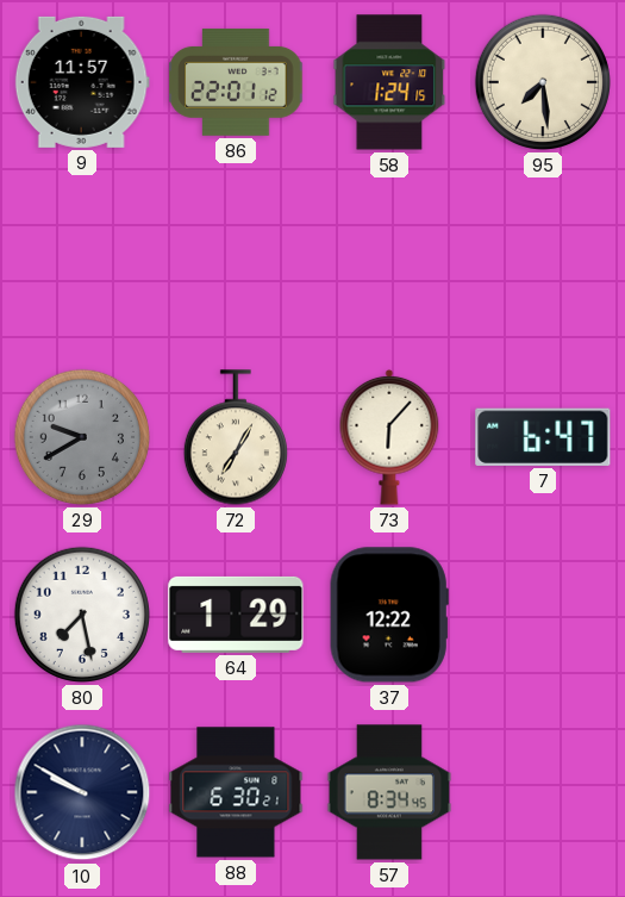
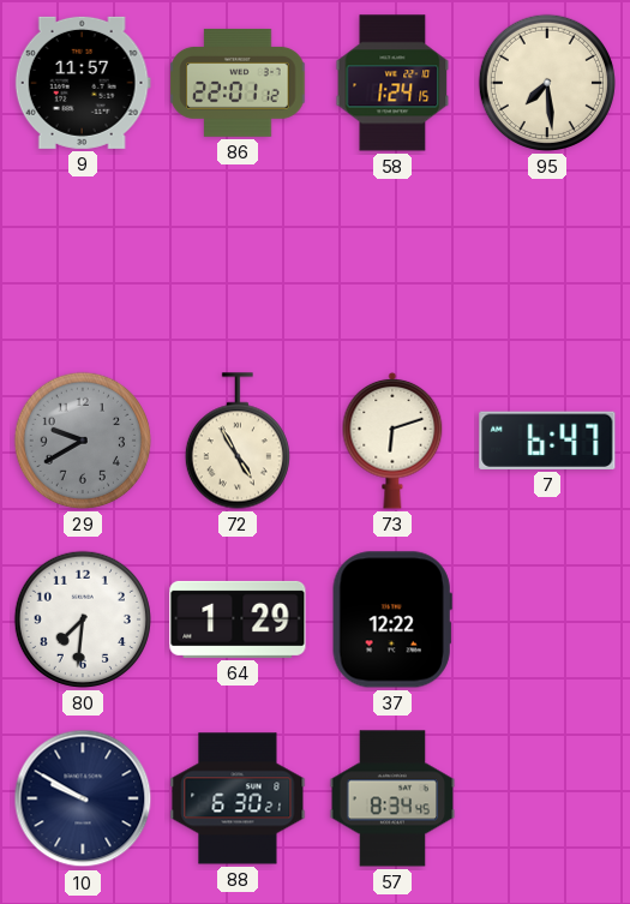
72: 7:05 -> 4:55
73: 6:07 -> 6:12
80: 7:28 -> 7:31
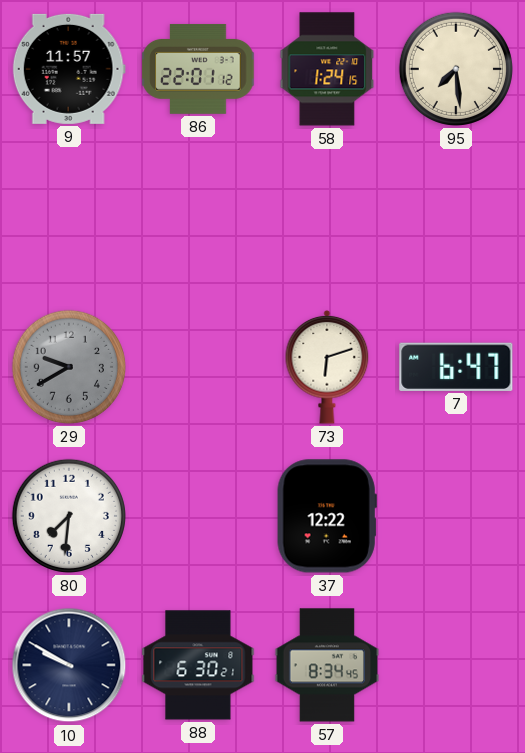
72: 4:55 -> none
64: 1:29 -> none
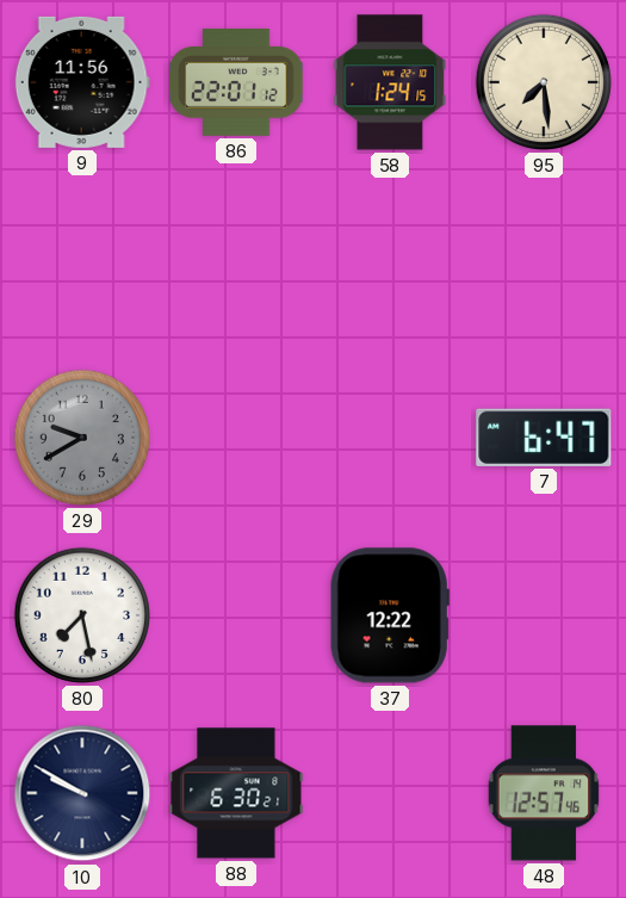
9: 11:57 -> 11:56
73: 6:12 -> none
80: 7:31 -> 7:28
57: 8:34 -> none
48: none -> 12:57
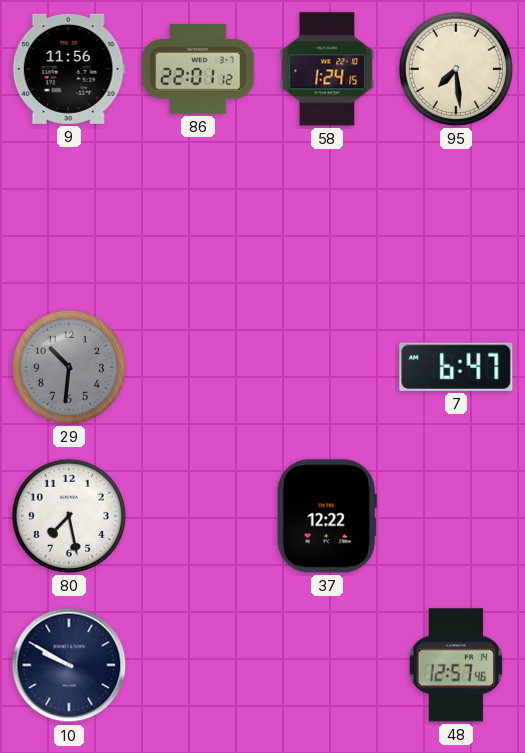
29: 9:40 -> 10:31
88: 6:30 -> none
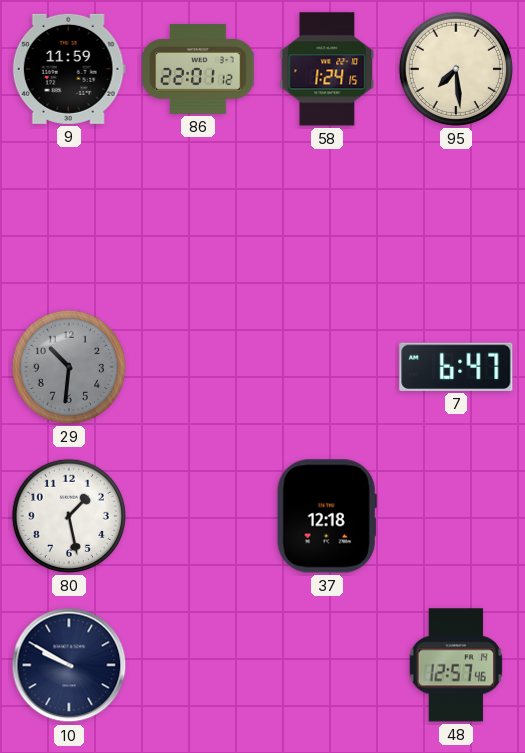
9: 11:56 -> 11:59
80: 7:28 -> 1:28
37: 12:22 -> 12:18
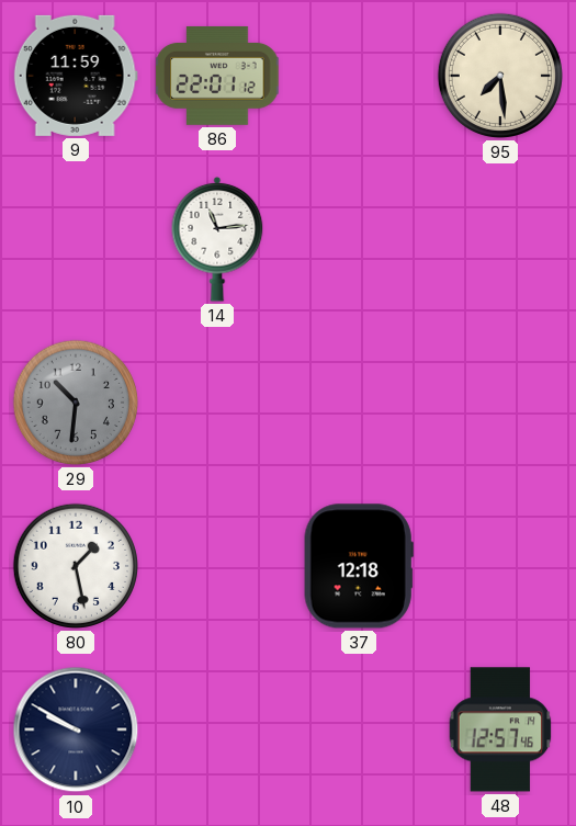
58: 1:24 -> none
14: none -> 11:14
7: 6:47 -> none
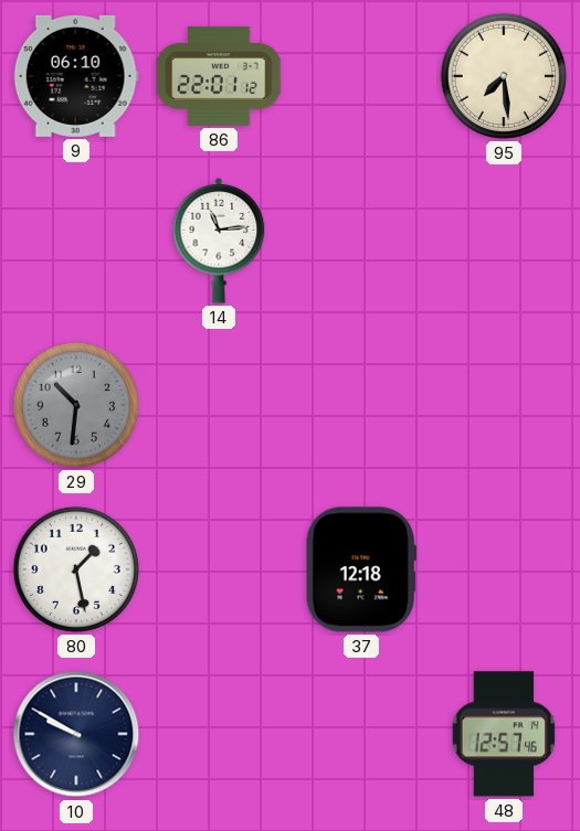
9: 11:59 -> 06:10
